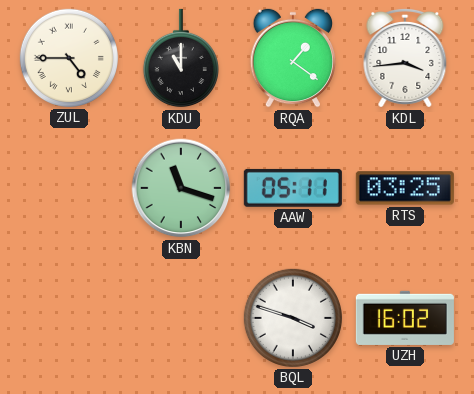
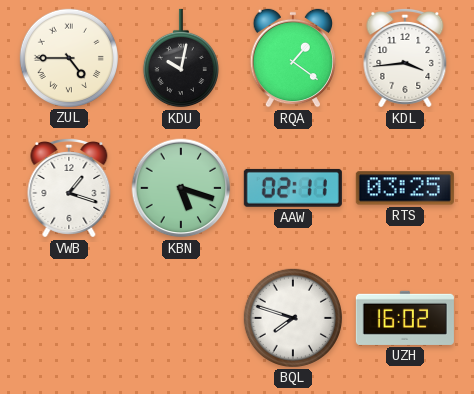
KDU: 11:00 -> 10:02
VWB: none -> 1:18
KBN: 11:18 -> 5:18
AAW: 05:11 -> 02:11
BQL: 3:48 -> 7:48
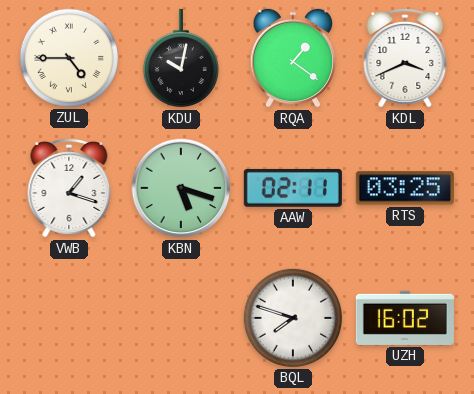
KDL: 3:44 -> 3:41
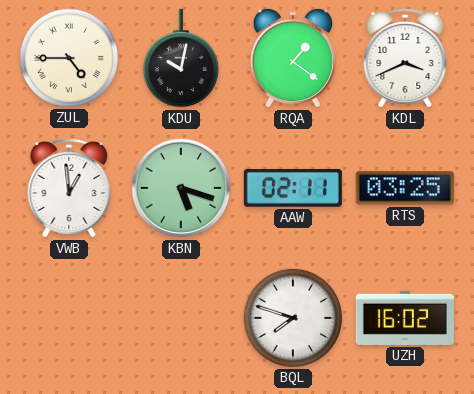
VWB: 1:18 -> 12:59
